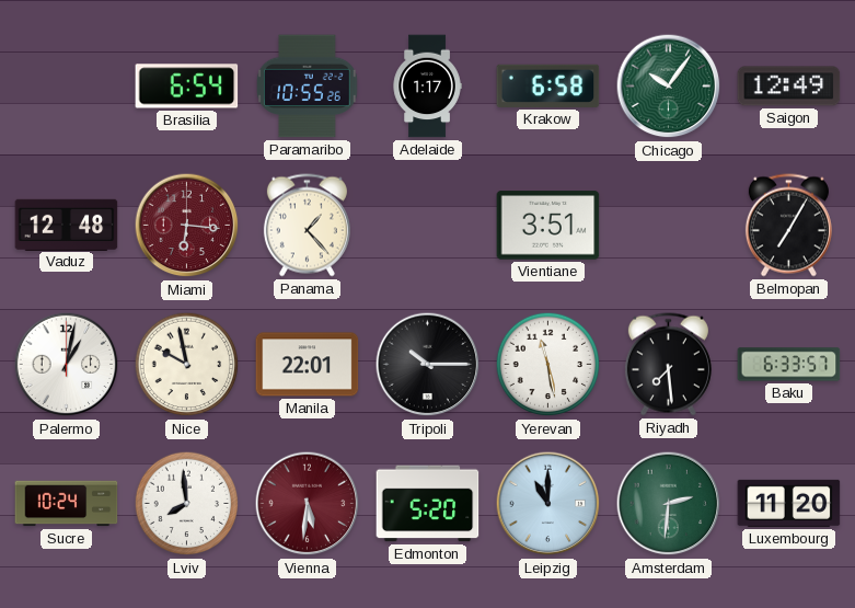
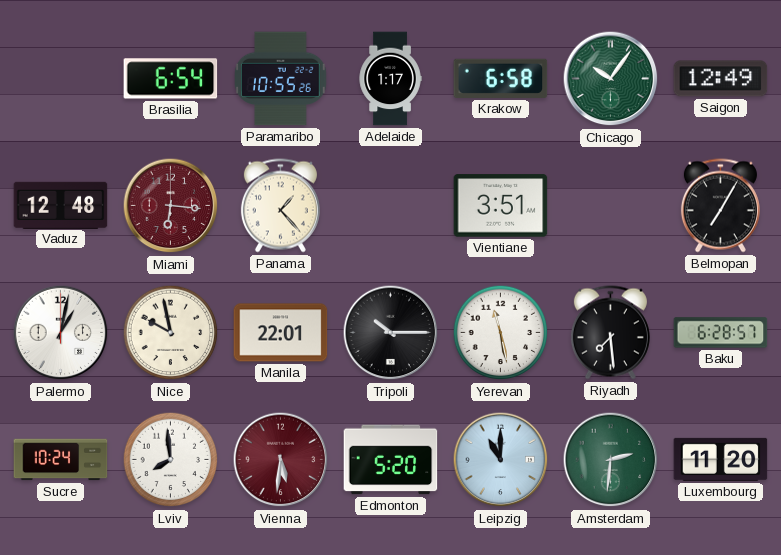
Baku: 6:33 -> 6:28
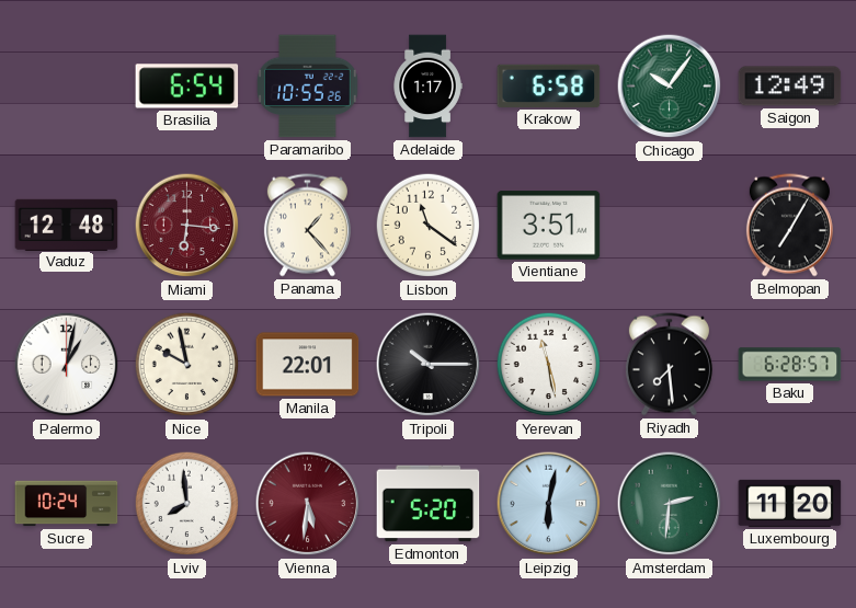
Lisbon: none -> 11:21
Leipzig: 11:00 -> 6:02
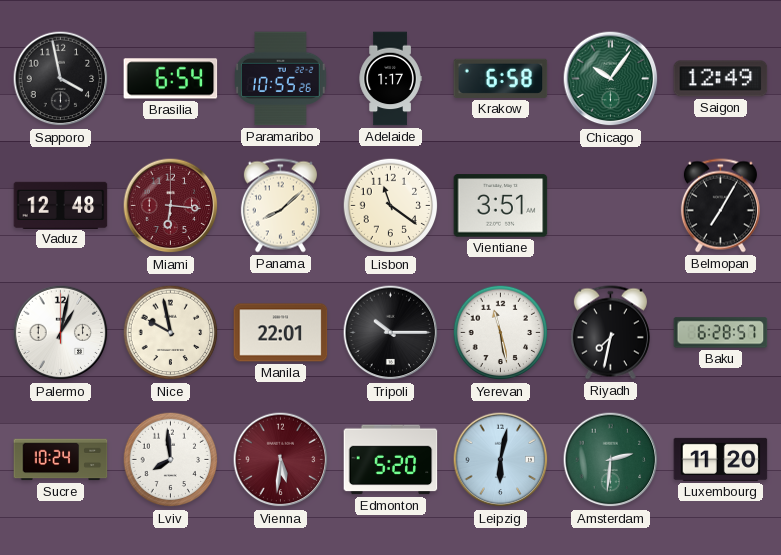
Sapporo: none -> 3:58
Panama: 1:23 -> 8:08
Riyadh: 7:29 -> 7:32
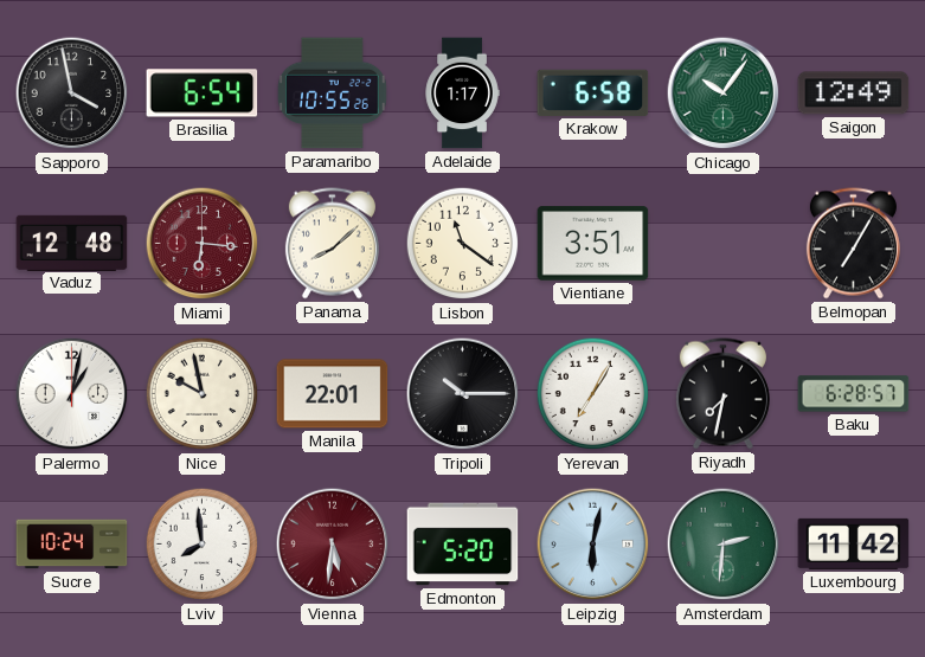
Yerevan: 11:28 -> 7:05
Luxembourg: 11:20 -> 11:42
